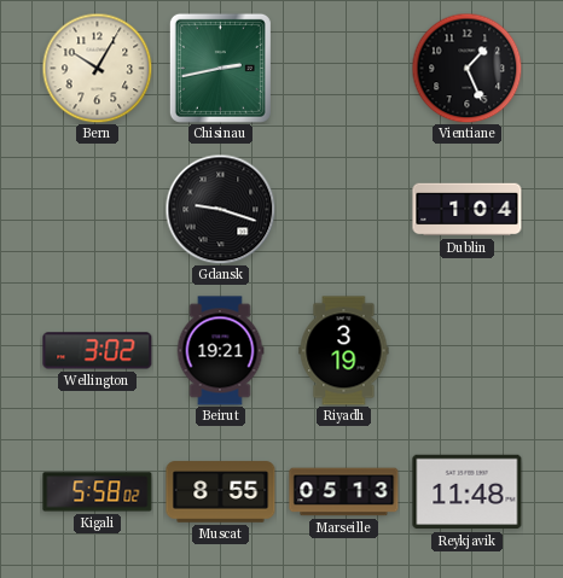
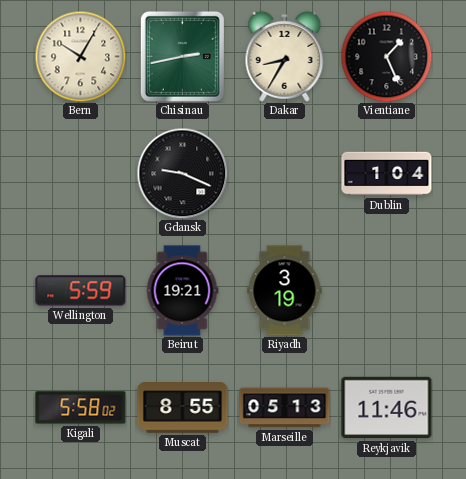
Dakar: none -> 8:35
Gdansk: 9:18 -> 9:19
Wellington: 3:02 -> 5:59
Reykjavik: 11:48 -> 11:46
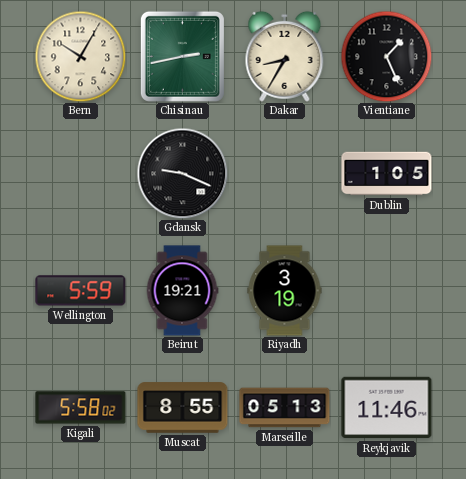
Dublin: 1:04 -> 1:05
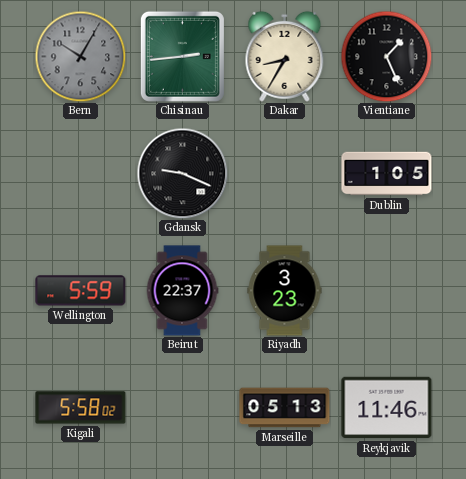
Bern dial: cream -> grey
Chisinau: 2:43 -> 2:44
Beirut: 19:21 -> 22:37
Riyadh: 3:19 -> 3:23
Muscat: 8:55 -> none
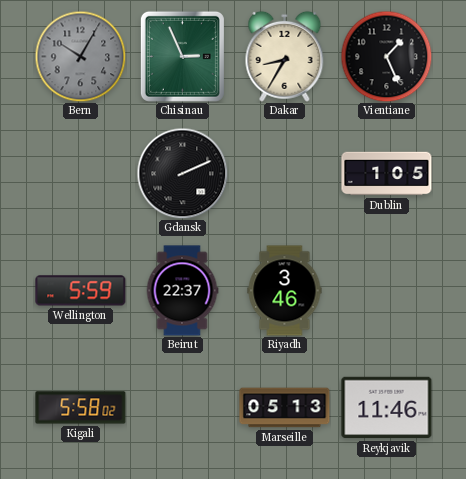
Chisinau: 2:44 -> 2:56
Gdansk: 9:19 -> 2:11
Riyadh: 3:23 -> 3:46
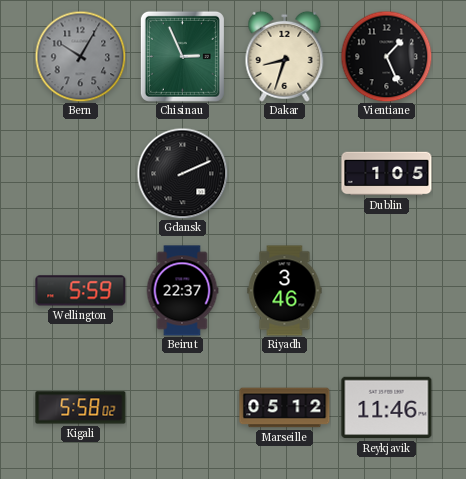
Dakar: 8:35 -> 8:33
Marseille: 05:13 -> 05:12
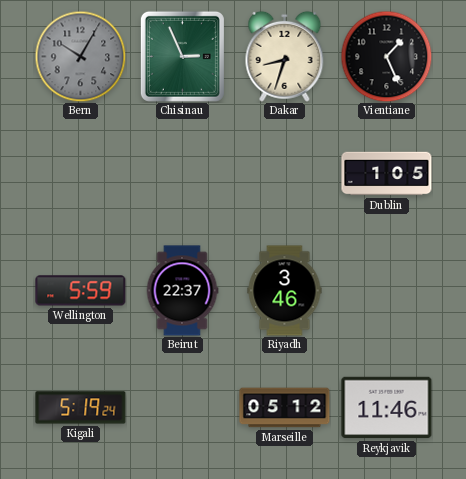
Gdansk: 2:11 -> none
Kigali: 5:58 -> 5:19
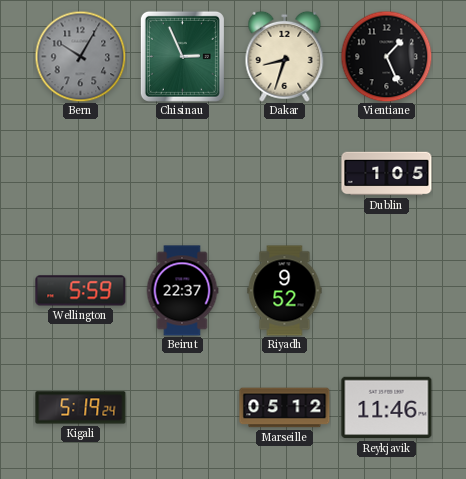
Riyadh: 3:46 -> 9:52
